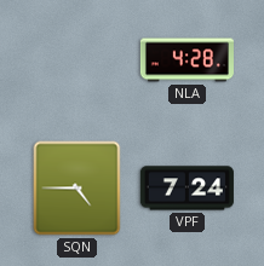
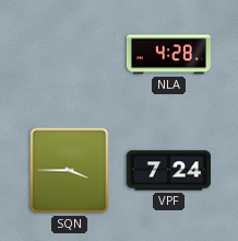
SQN: 4:45 -> 3:45
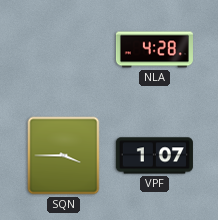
VPF: 7:24 -> 1:07
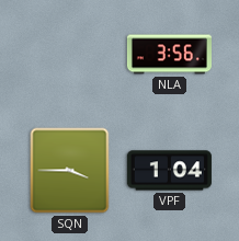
NLA: 4:28 -> 3:56
VPF: 1:07 -> 1:04
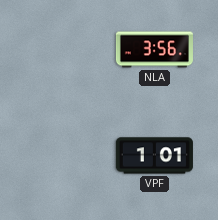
SQN: 3:45 -> none
VPF: 1:04 -> 1:01
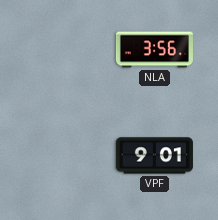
VPF: 1:01 -> 9:01
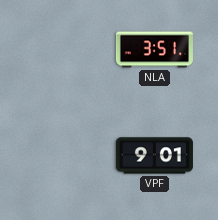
NLA: 3:56 -> 3:51
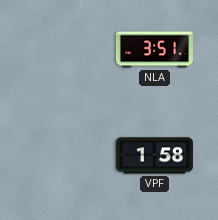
VPF: 9:01 -> 1:58
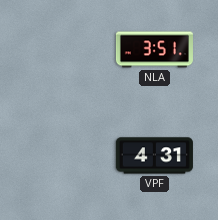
VPF: 1:58 -> 4:31
